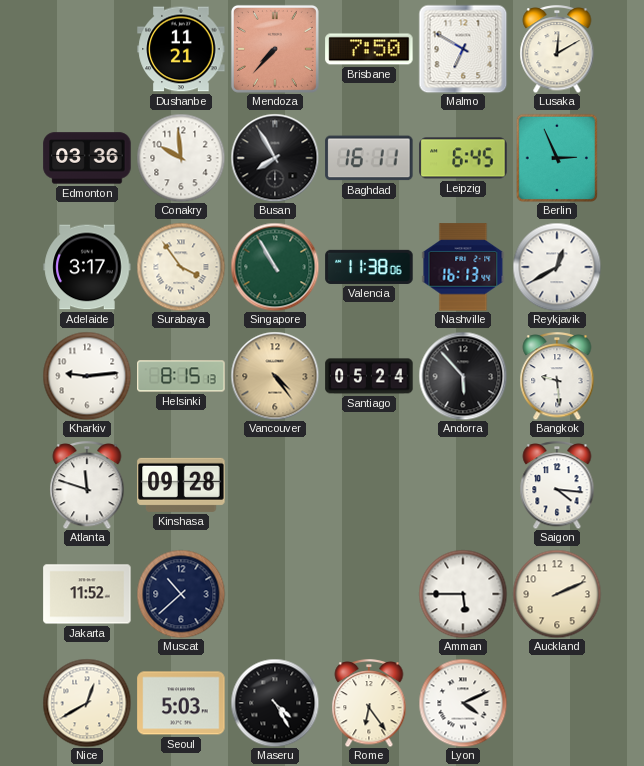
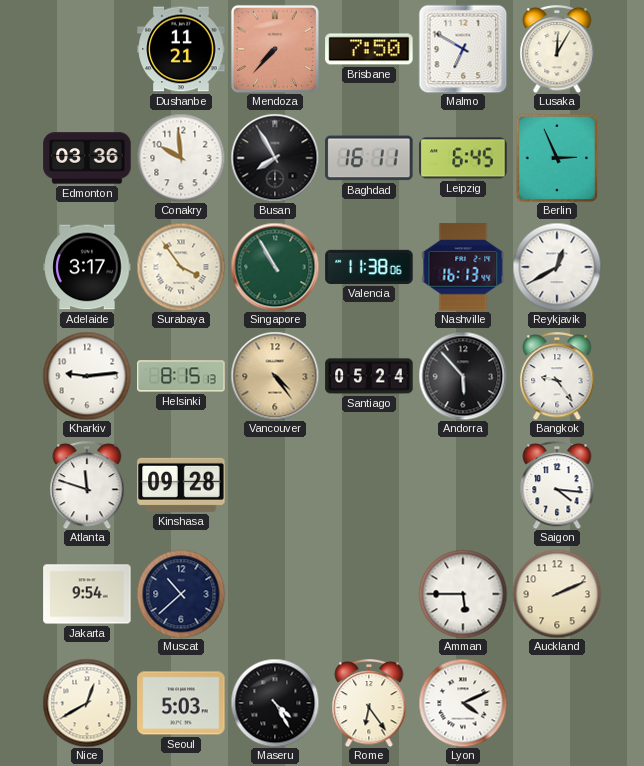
Lusaka: 12:10 -> 12:05
Bangkok: 9:29 -> 9:24
Jakarta: 11:52 -> 9:54
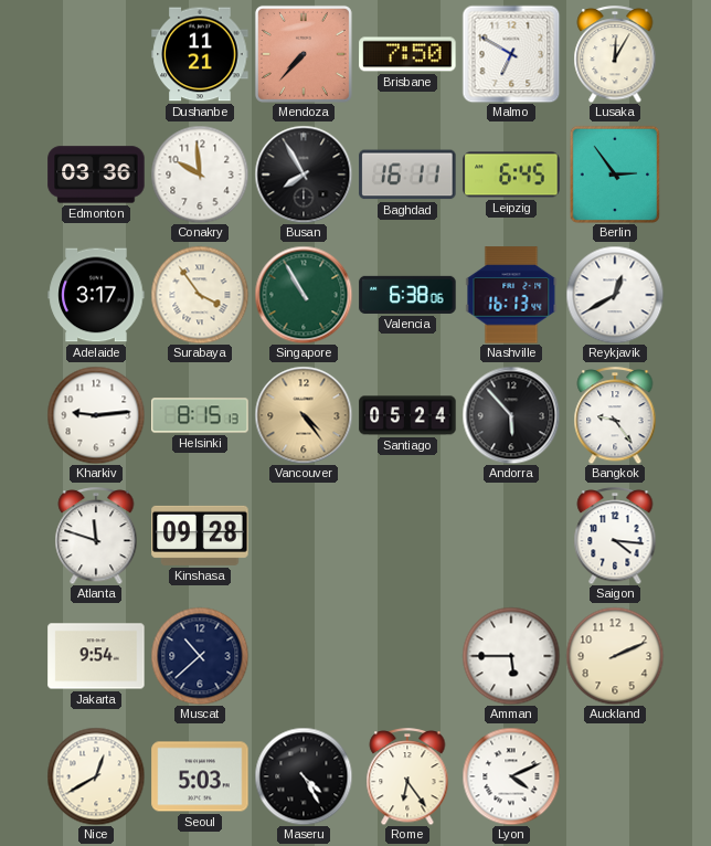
Berlin: 2:56 -> 2:54
Valencia: 11:38 -> 6:38
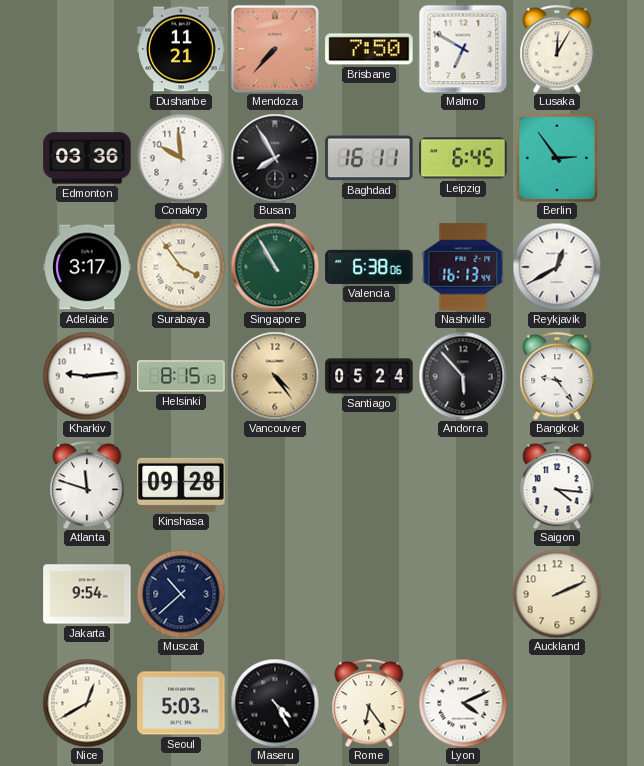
Amman: 5:45 -> none
